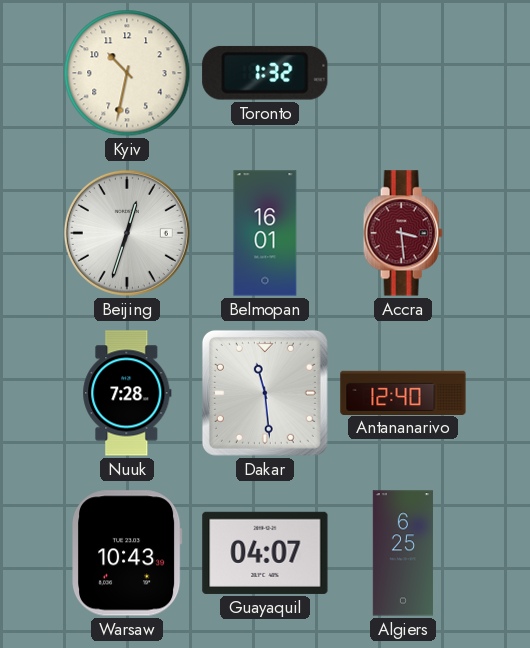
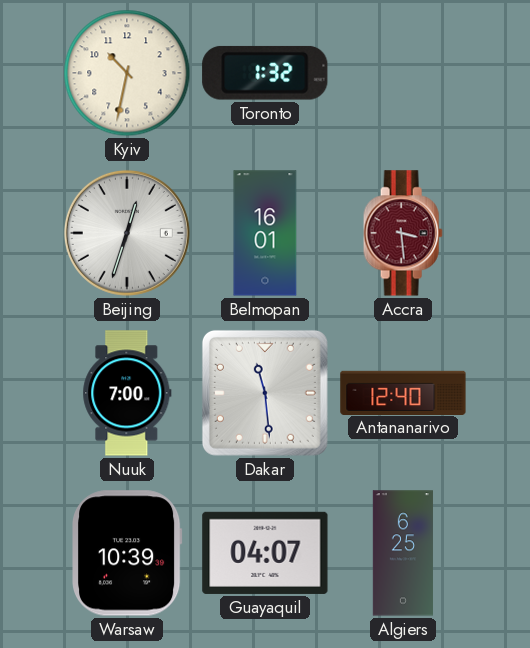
Nuuk: 7:28 -> 7:00
Warsaw: 10:43 -> 10:39
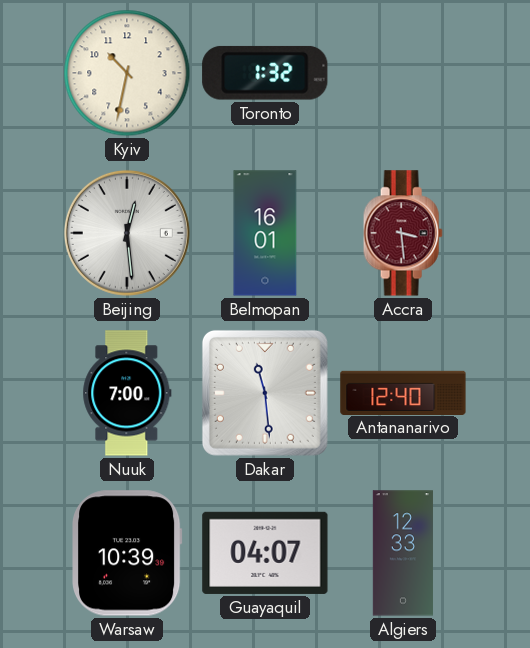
Beijing: 12:33 -> 12:29
Algiers: 6:25 -> 12:33
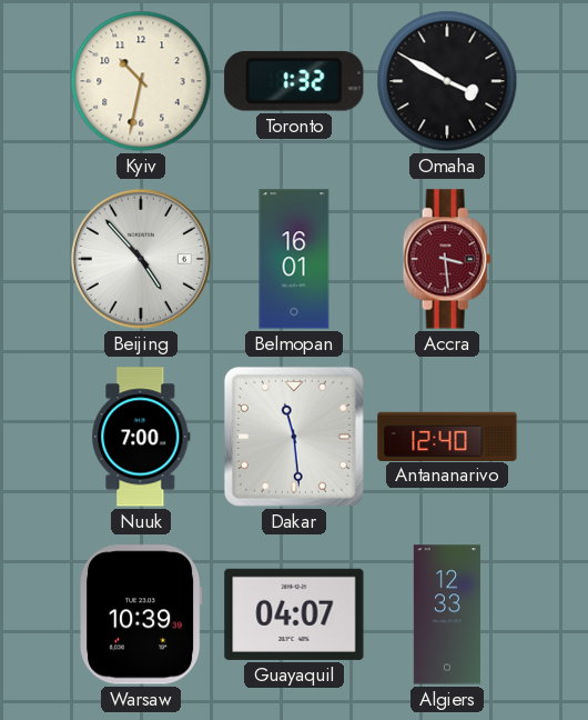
Omaha: none -> 3:50
Beijing: 12:29 -> 4:53
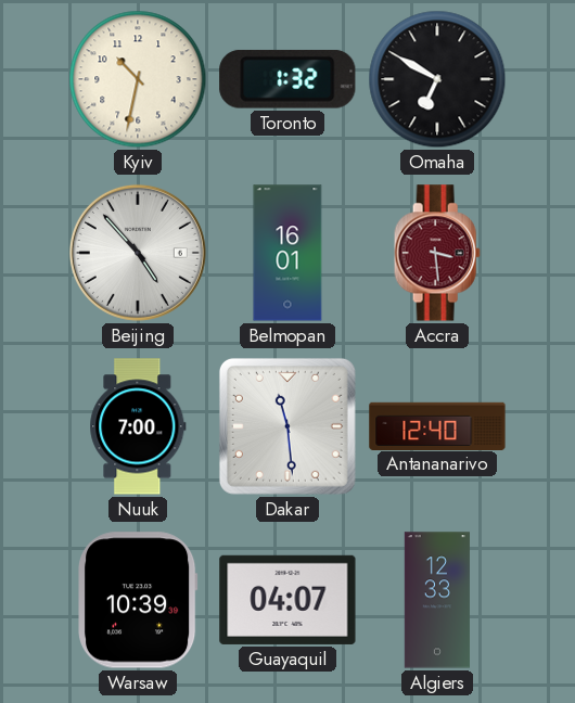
Omaha: 3:50 -> 6:50
